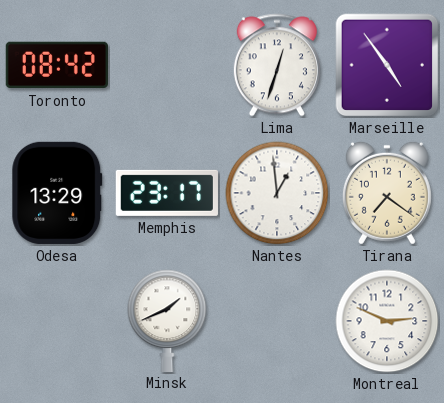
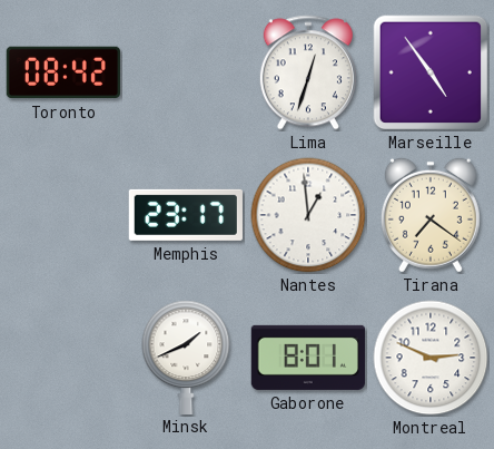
Odesa: 13:29 -> none
Gaborone: none -> 8:01
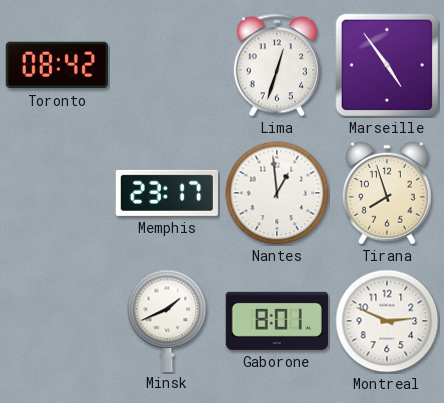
Tirana: 7:21 -> 7:57
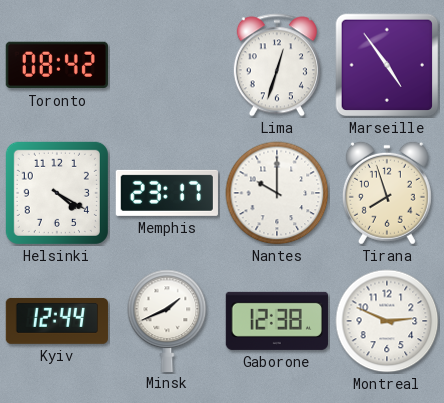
Helsinki: none -> 4:20
Nantes: 12:59 -> 10:00
Kyiv: none -> 12:44
Gaborone: 8:01 -> 12:38
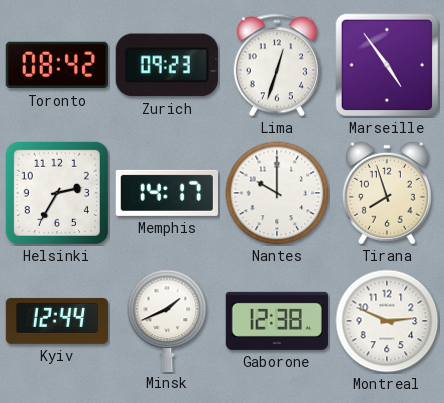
Zurich: none -> 09:23
Helsinki: 4:20 -> 2:35
Memphis: 23:17 -> 14:17
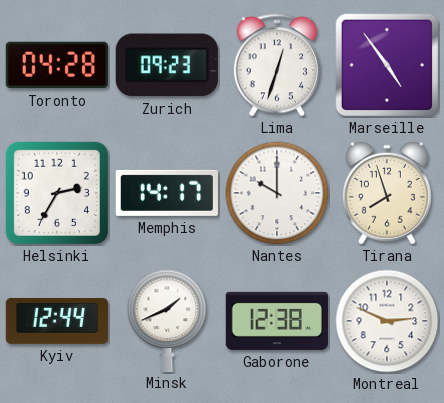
Toronto: 08:42 -> 04:28
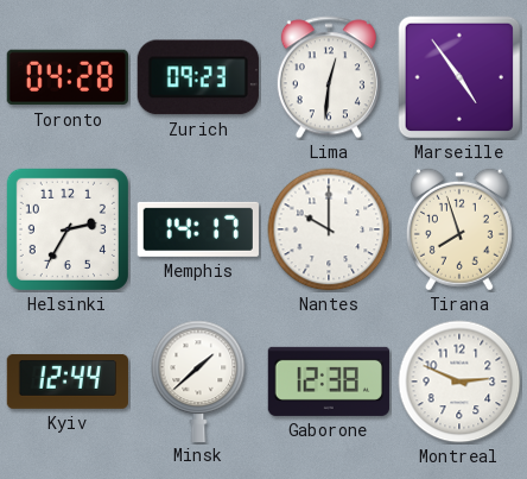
Lima: 12:33 -> 12:31
Minsk: 1:41 -> 1:38
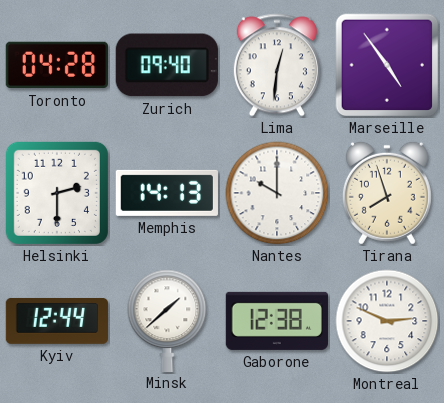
Zurich: 09:23 -> 09:40
Helsinki: 2:35 -> 2:30
Memphis: 14:17 -> 14:13
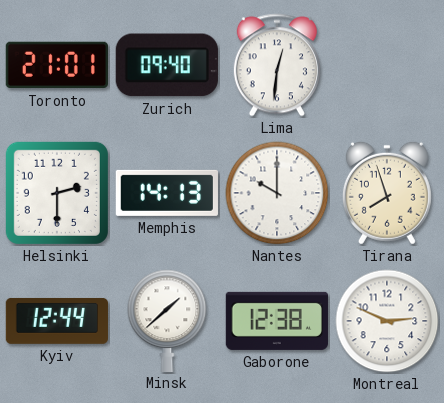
Toronto: 04:28 -> 21:01
Marseille: 4:54 -> none
